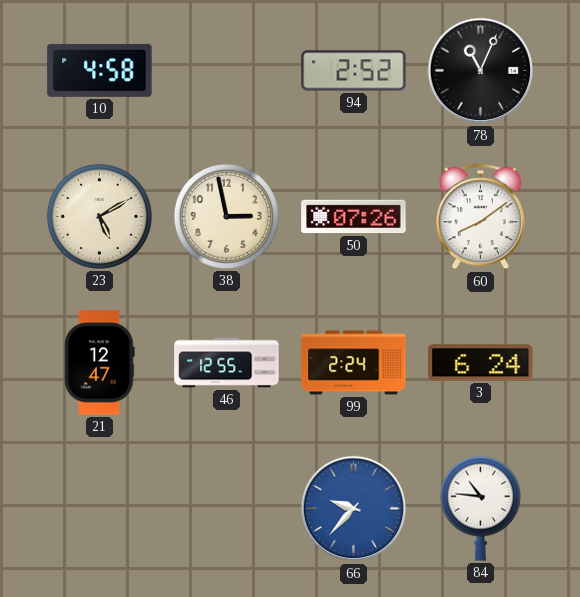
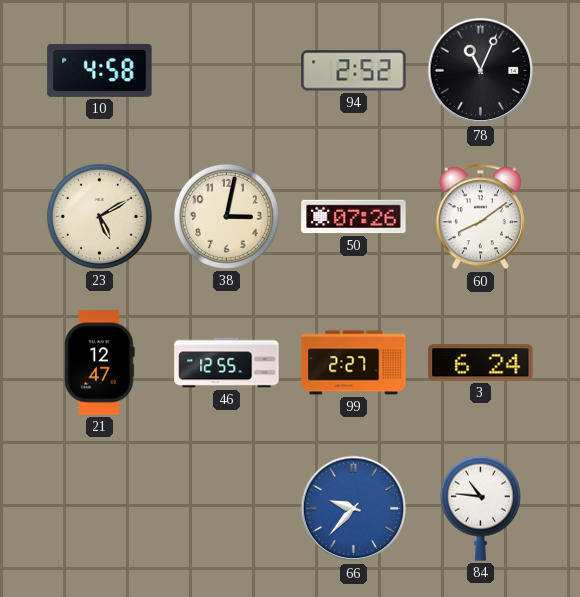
38: 2:58 -> 3:02
99: 2:24 -> 2:27
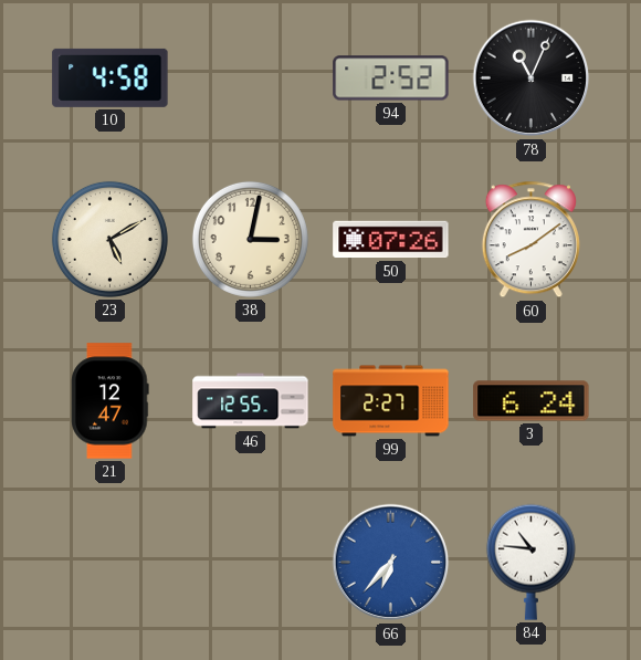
66: 9:37 -> 6:37
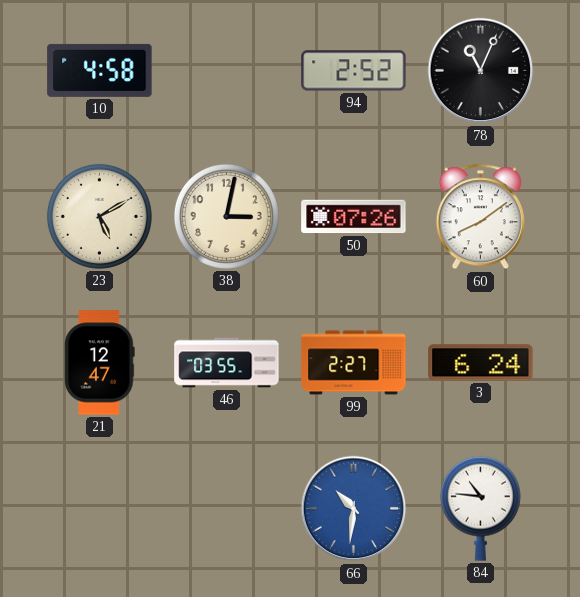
46: 12:55 -> 03:55
66: 6:37 -> 10:31
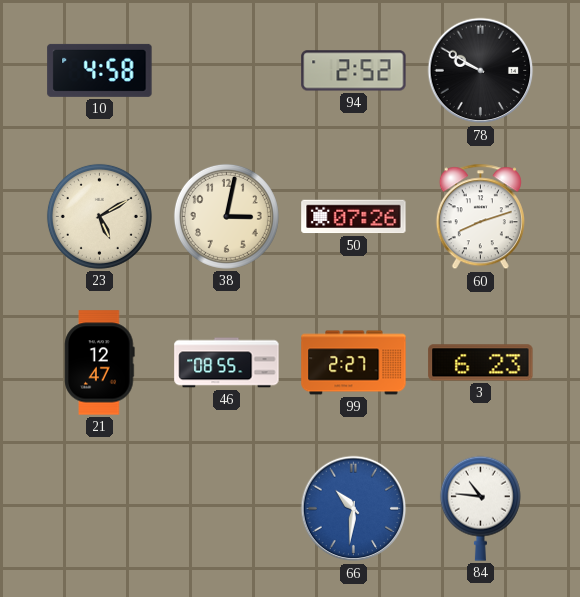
78: 11:04 -> 9:50
60: 8:09 -> 8:12
46: 03:55 -> 08:55
3: 6:24 -> 6:23
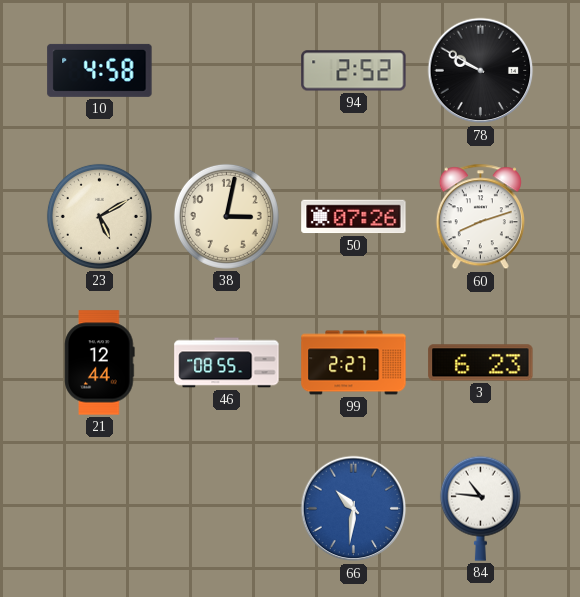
21: 12:47 -> 12:44
